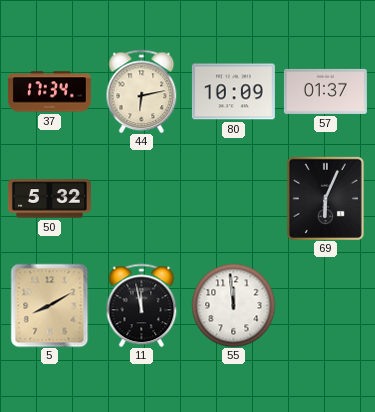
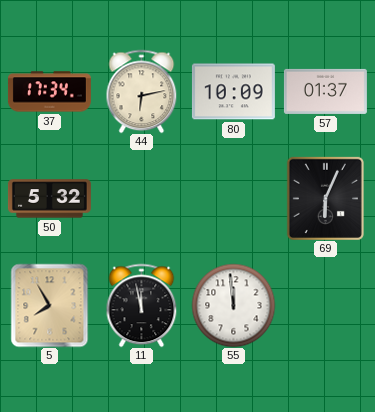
5: 8:10 -> 7:55
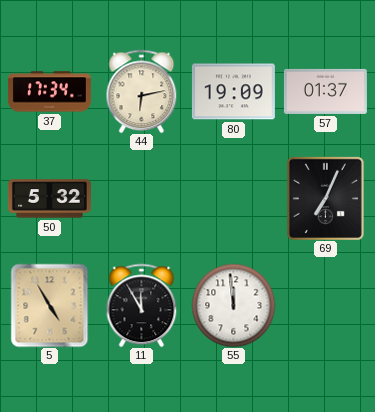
80: 10:09 -> 19:09
69: 6:04 -> 7:04
5: 7:55 -> 4:55
11: 11:58 -> 11:55
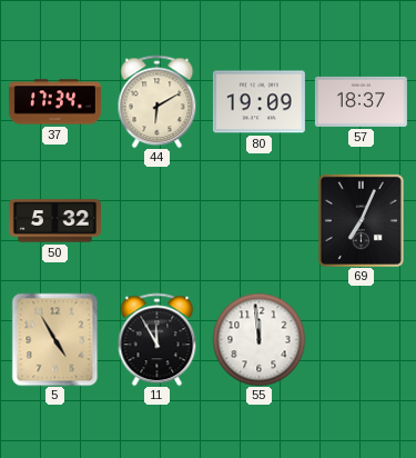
44: 6:13 -> 6:10
57: 01:37 -> 18:37
